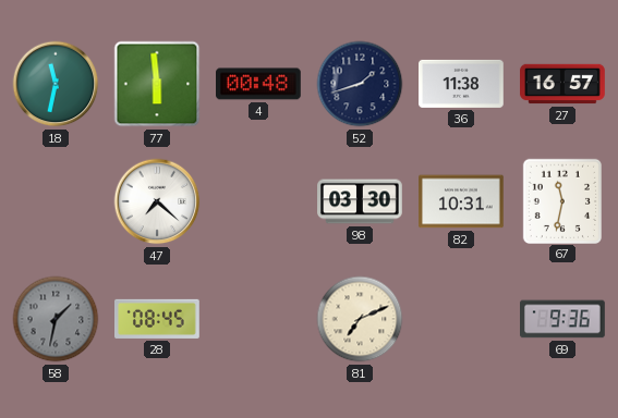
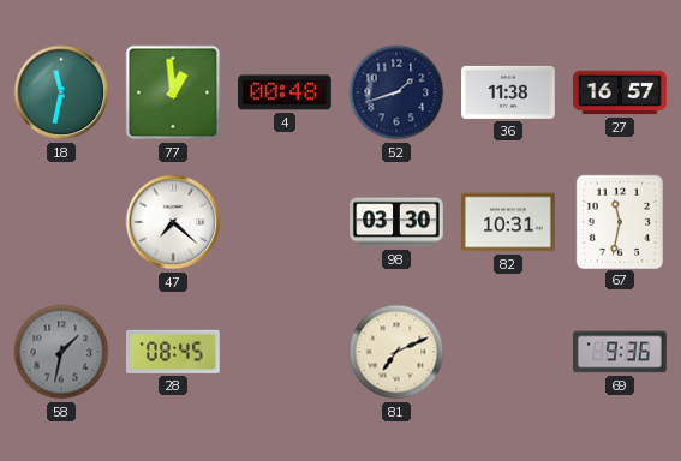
77: 5:59 -> 12:59
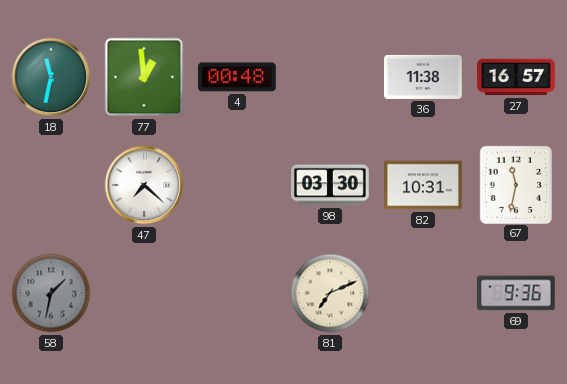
52: 1:42 -> none
28: 08:45 -> none
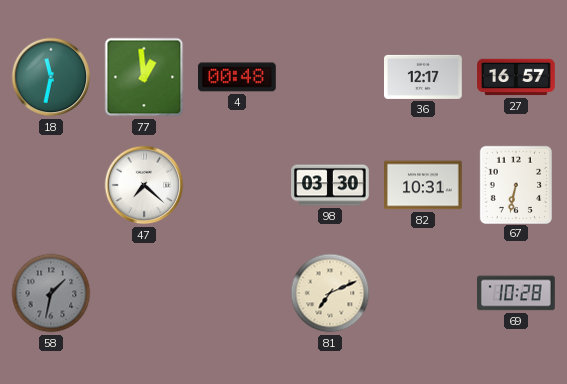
36: 11:38 -> 12:17
67: 11:32 -> 6:32
69: 9:36 -> 10:28
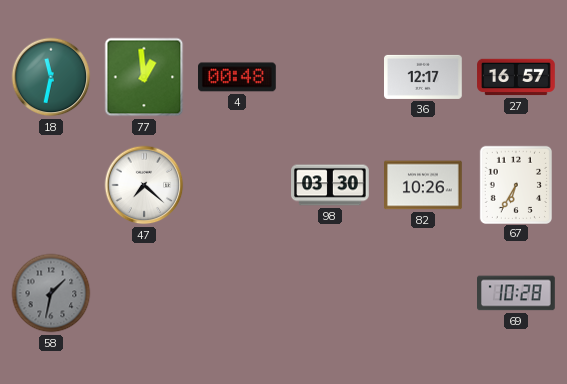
82: 10:31 -> 10:26
67: 6:32 -> 6:35
81: 7:11 -> none
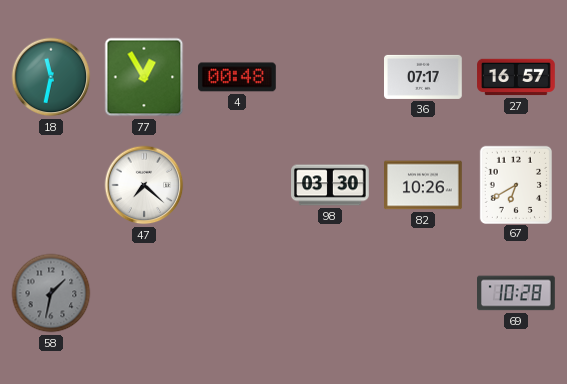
77: 12:59 -> 12:55
36: 12:17 -> 07:17
67: 6:35 -> 6:40
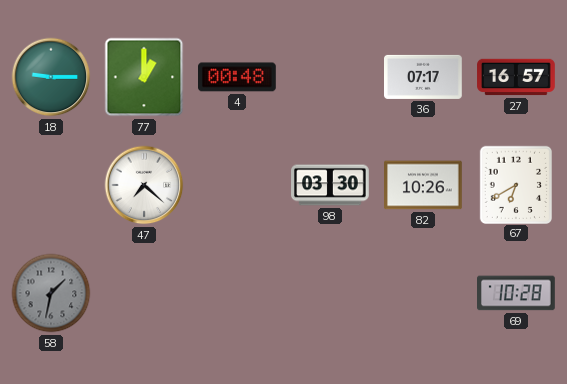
18: 11:32 -> 9:15
77: 12:55 -> 1:00
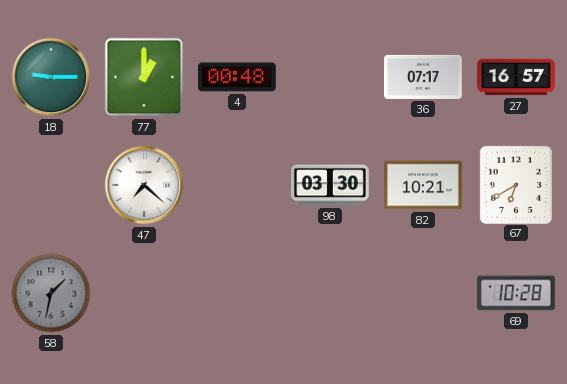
82: 10:26 -> 10:21
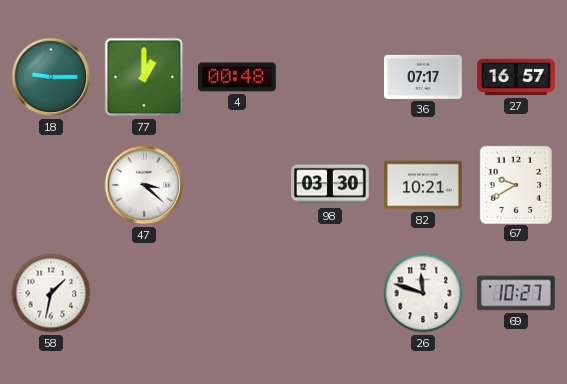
47: 7:22 -> 3:22
67: 6:40 -> 9:40
58 dial: grey -> white
26: none -> 11:48
69: 10:28 -> 10:27
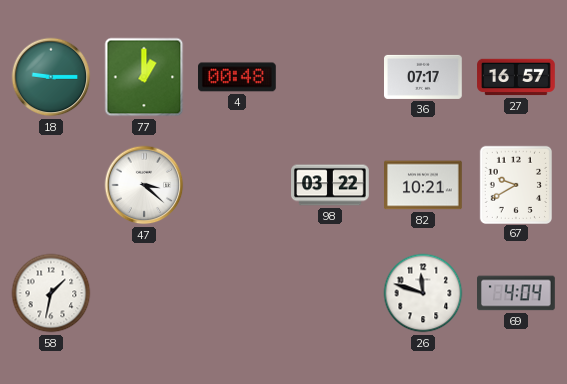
98: 03:30 -> 03:22
69: 10:27 -> 4:04
